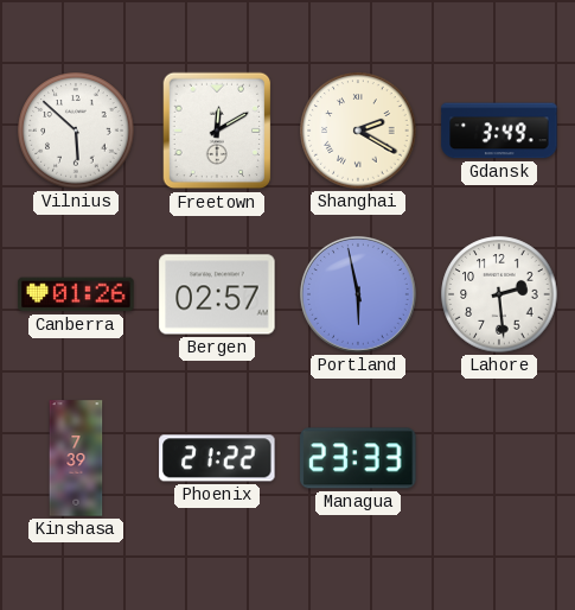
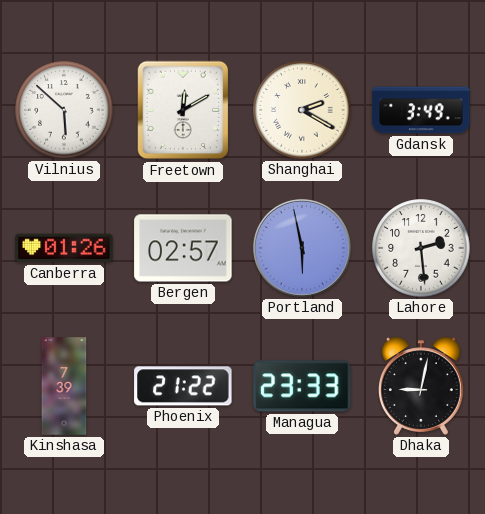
Dhaka: none -> 9:02
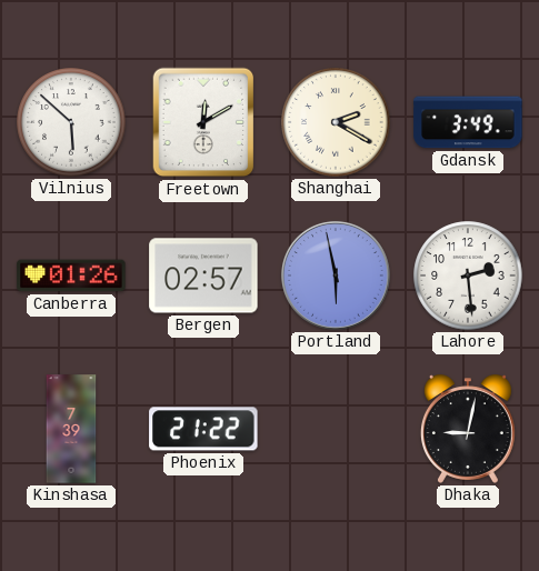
Managua: 23:33 -> none
